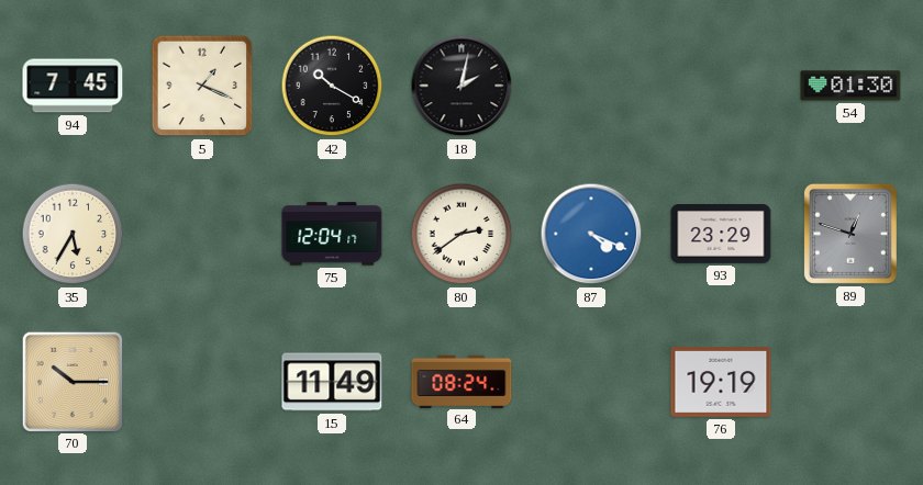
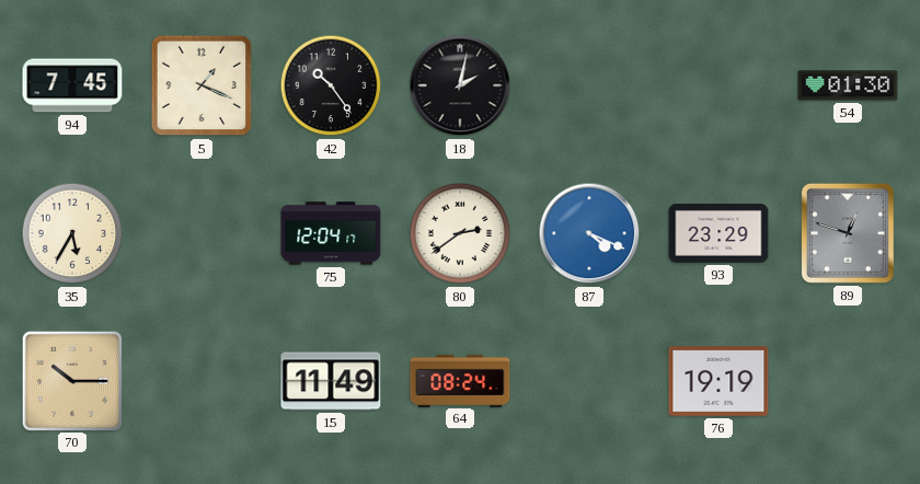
42: 10:20 -> 10:24
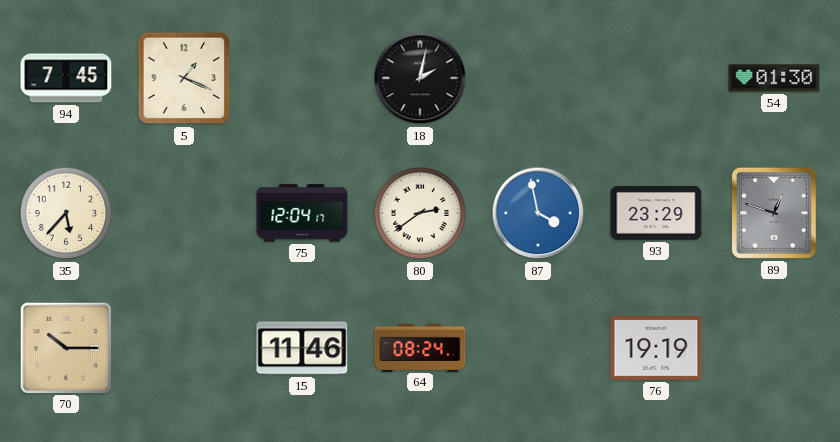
42: 10:24 -> none
35: 5:35 -> 5:37
87: 4:19 -> 3:58
15: 11:49 -> 11:46
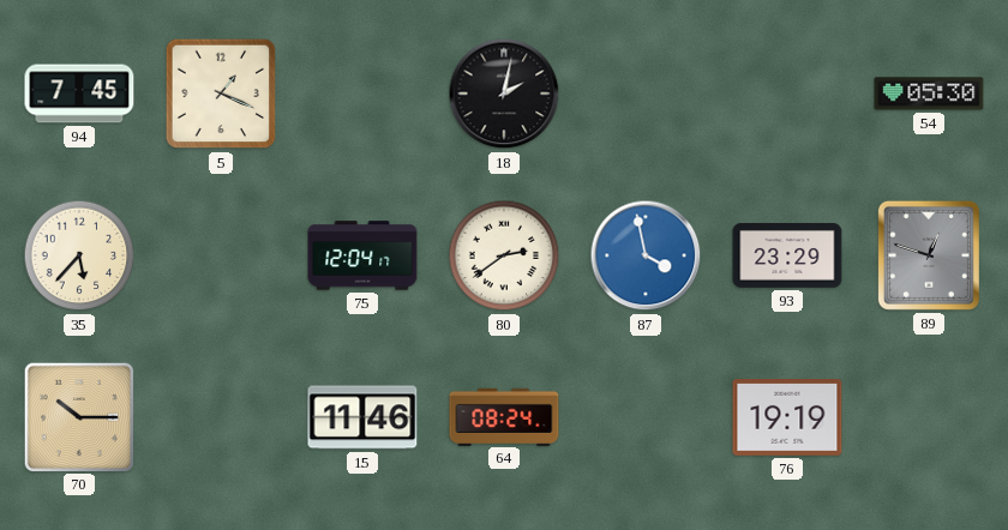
54: 01:30 -> 05:30
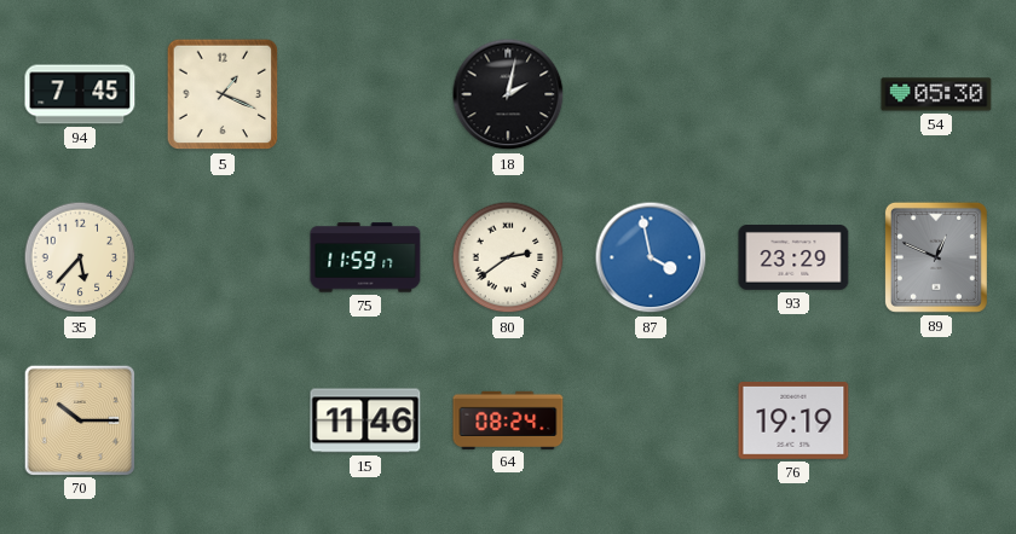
75: 12:04 -> 11:59
89: 12:48 -> 12:49
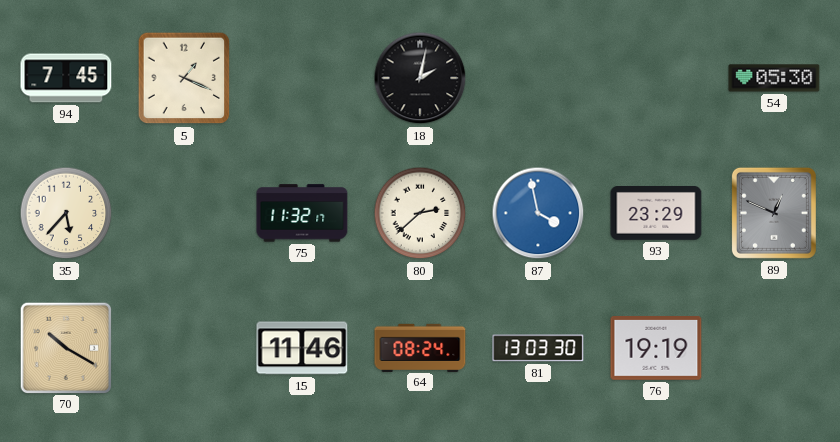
75: 11:59 -> 11:32
80: 2:39 -> 2:38
70: 10:15 -> 10:20
81: none -> 13:03
